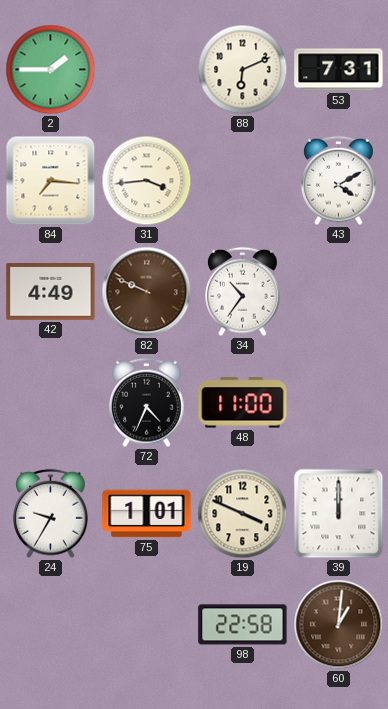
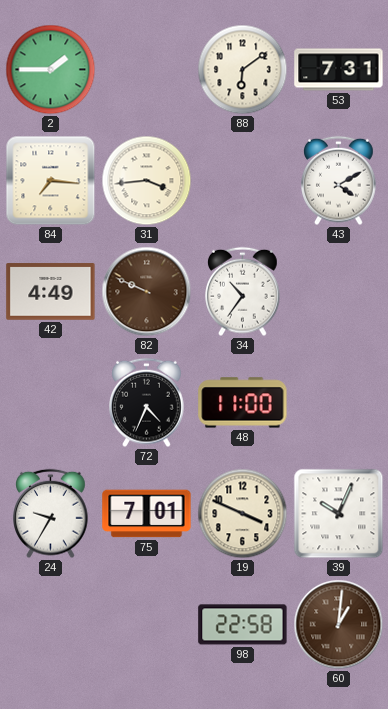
88: 6:11 -> 6:09
75: 1:01 -> 7:01
39: 12:00 -> 10:04
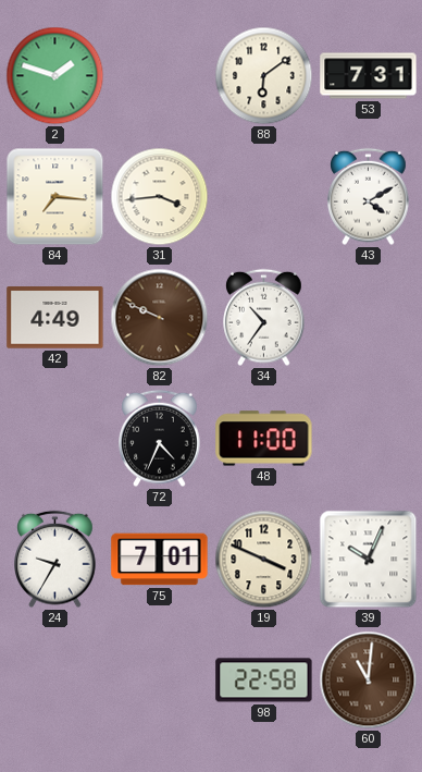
2: 1:45 -> 1:48
60: 1:01 -> 11:01
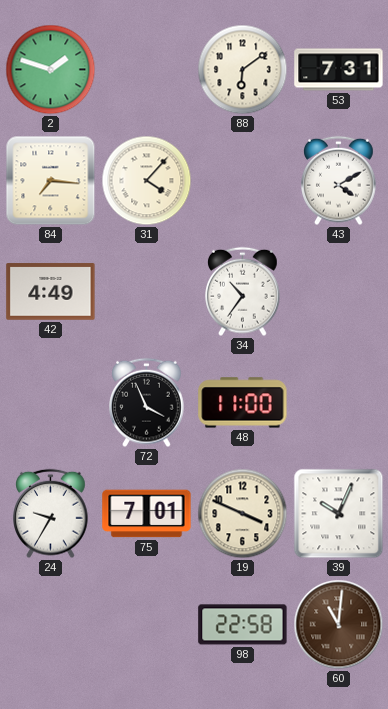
31: 3:44 -> 4:07
82: 9:49 -> none
72: 4:34 -> 3:56
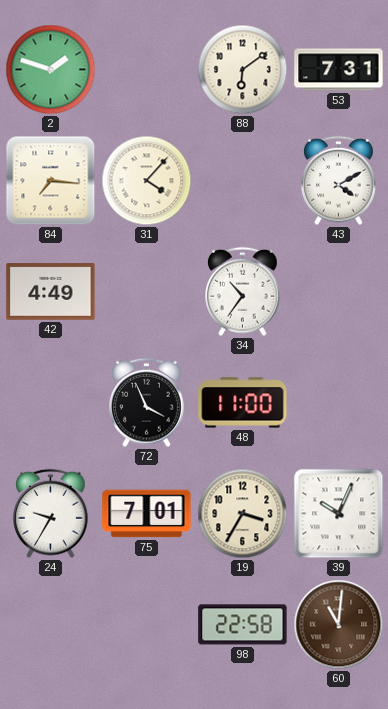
19: 3:49 -> 3:35
